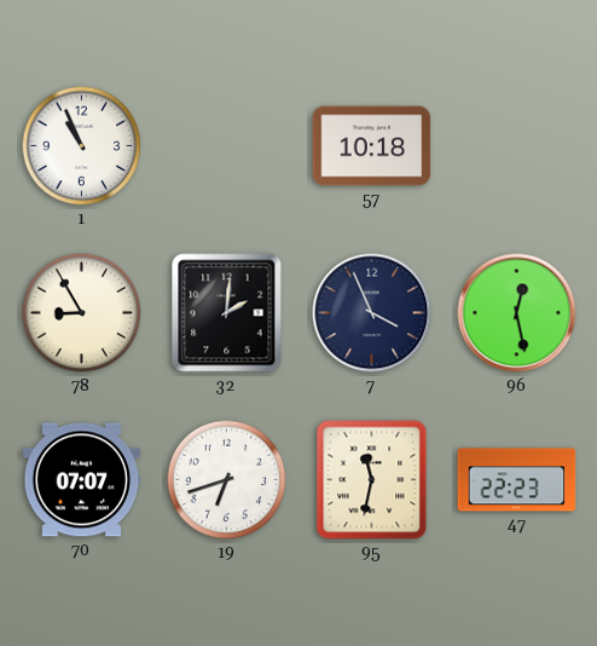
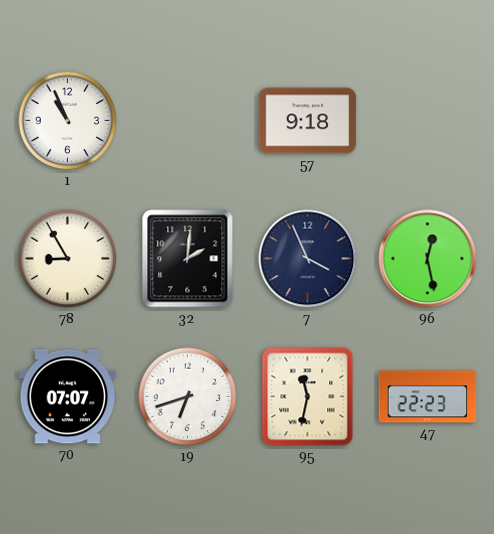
57: 10:18 -> 9:18
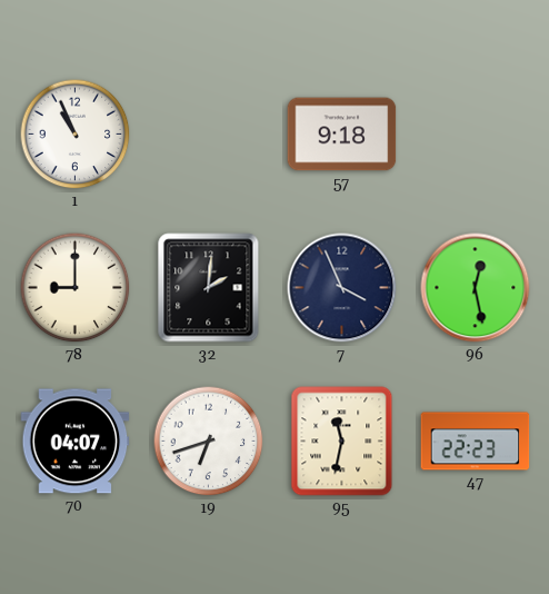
78: 8:55 -> 9:00
70: 07:07 -> 04:07
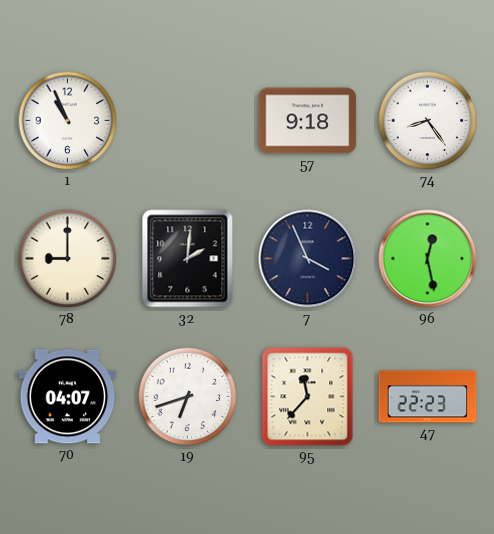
74: none -> 8:24
95: 11:32 -> 11:37
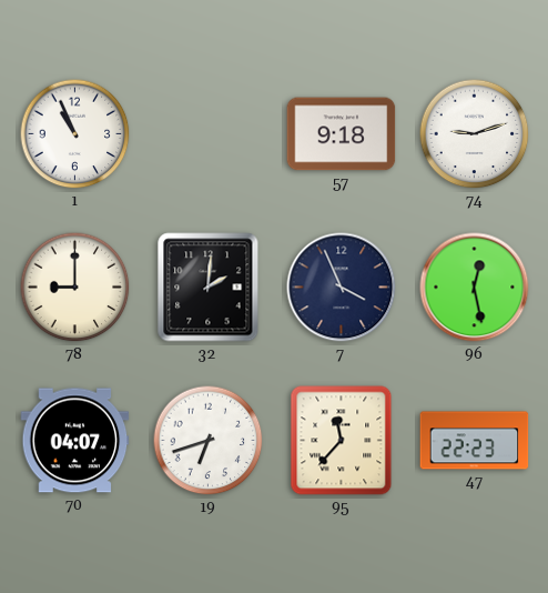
74: 8:24 -> 9:12
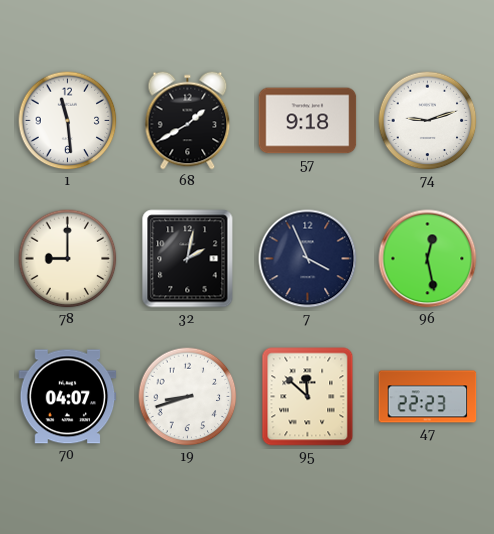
1: 10:56 -> 11:29
68: none -> 1:40
32: 2:01 -> 2:02
19: 6:42 -> 8:42
95: 11:37 -> 11:52
